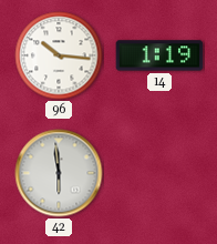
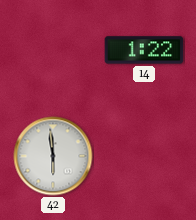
96: 10:16 -> none
14: 1:19 -> 1:22
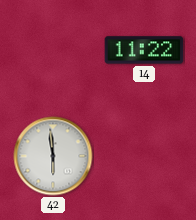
14: 1:22 -> 11:22
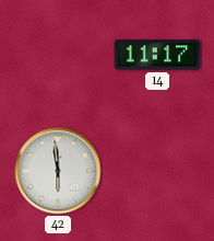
14: 11:22 -> 11:17
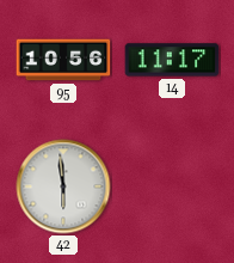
95: none -> 10:56
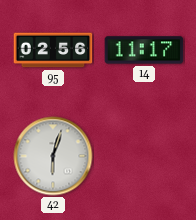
95: 10:56 -> 02:56
42: 5:59 -> 6:03
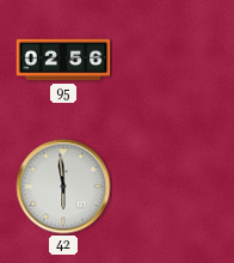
14: 11:17 -> none
42: 6:03 -> 5:59
